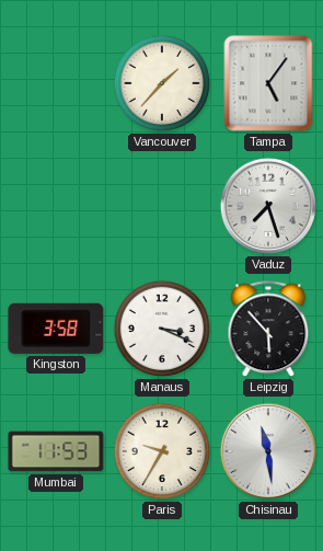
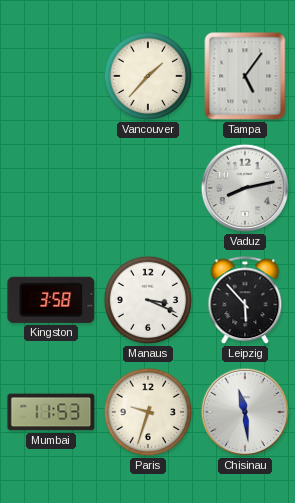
Vaduz: 7:27 -> 8:13
Paris: 9:35 -> 9:33
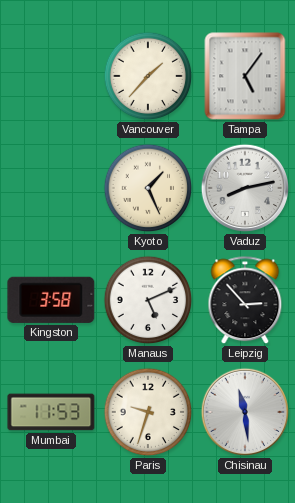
Kyoto: none -> 1:26
Manaus: 3:19 -> 5:11
Leipzig: 5:53 -> 2:53
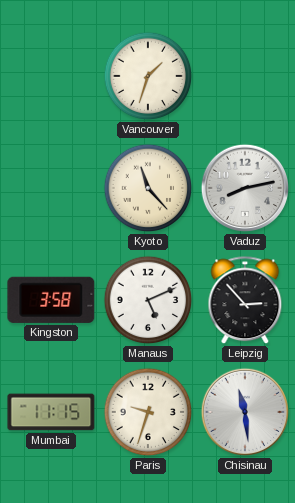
Vancouver: 1:37 -> 1:33
Tampa: 5:06 -> none
Kyoto: 1:26 -> 11:23
Mumbai: 11:53 -> 11:15
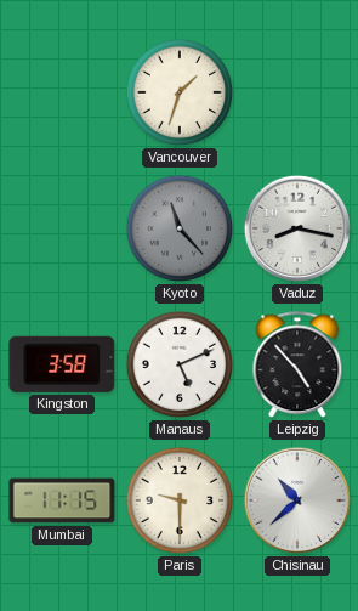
Kyoto dial: cream -> grey
Vaduz: 8:13 -> 8:17
Leipzig: 2:53 -> 4:53
Paris: 9:33 -> 9:30
Chisinau: 11:29 -> 10:38
